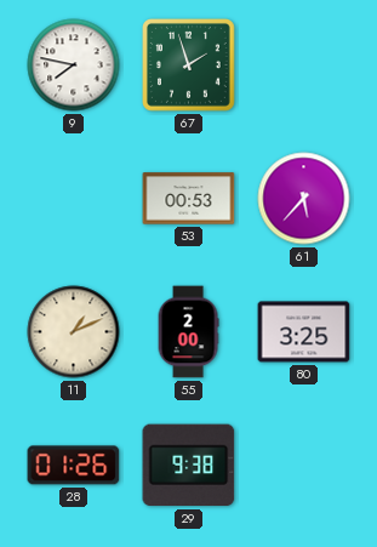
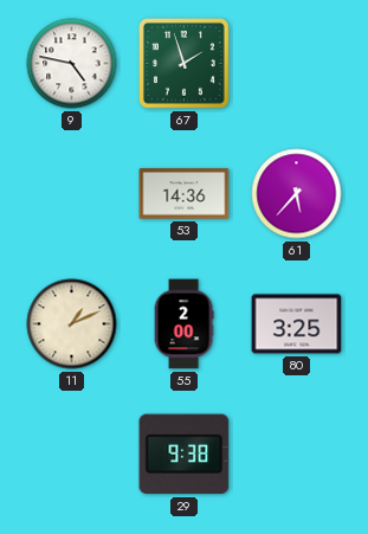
9: 7:47 -> 4:47
53: 00:53 -> 14:36
28: 01:26 -> none
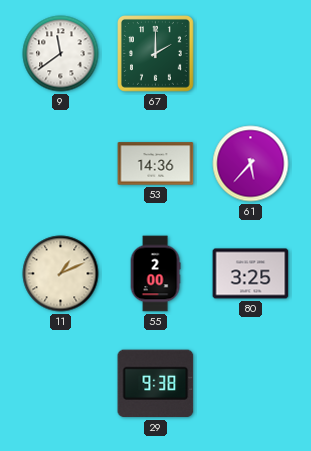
9: 4:47 -> 11:39
67: 1:57 -> 2:00
